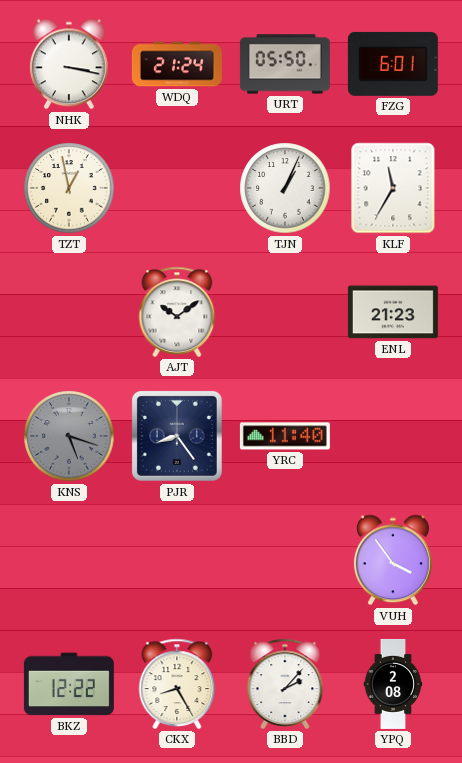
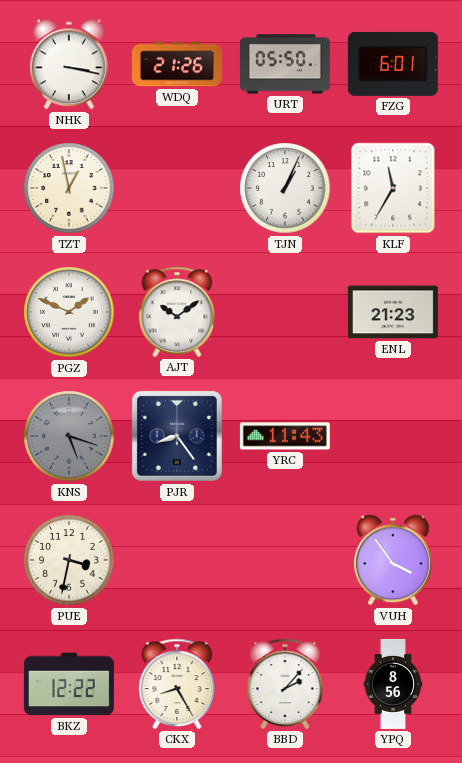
WDQ: 21:24 -> 21:26
PGZ: none -> 1:49
YRC: 11:40 -> 11:43
PUE: none -> 3:32
YPQ: 2:08 -> 8:56
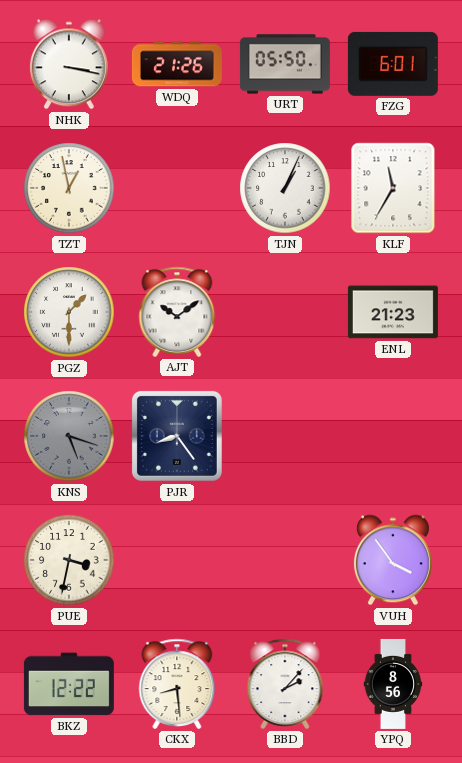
PGZ: 1:49 -> 1:30
YRC: 11:43 -> none
CKX: 8:25 -> 8:29
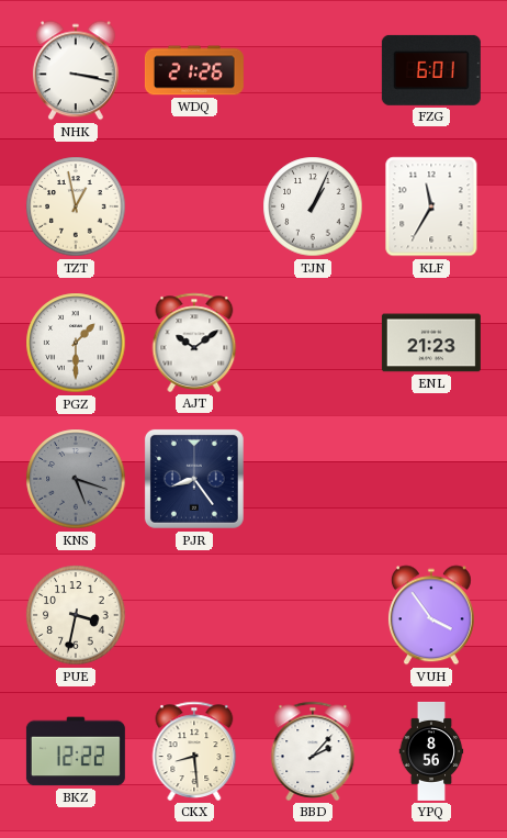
URT: 05:50 -> none
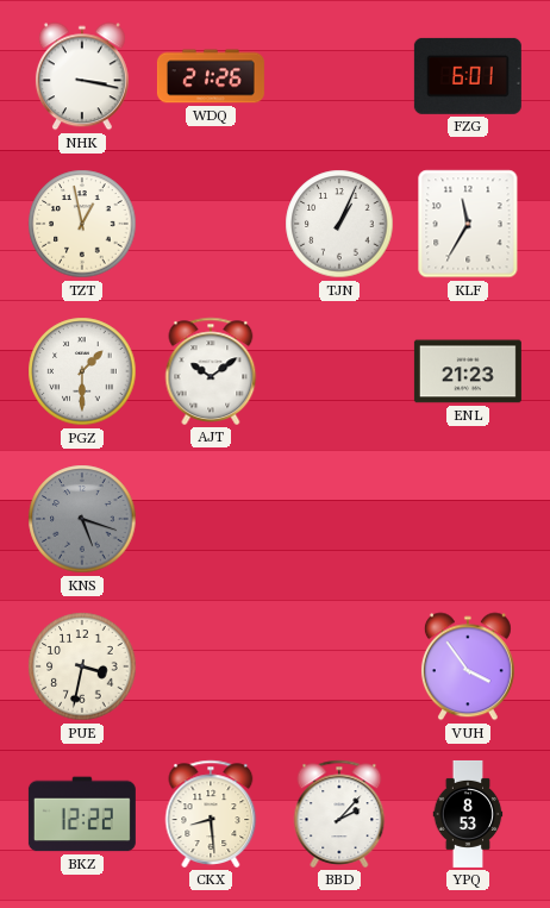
PJR: 8:24 -> none
YPQ: 8:56 -> 8:53
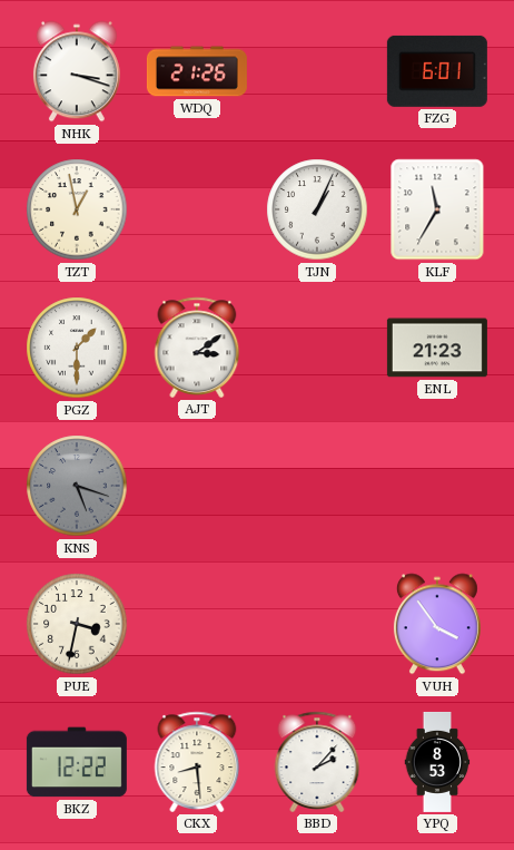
NHK: 3:17 -> 3:18
AJT: 10:09 -> 3:09
